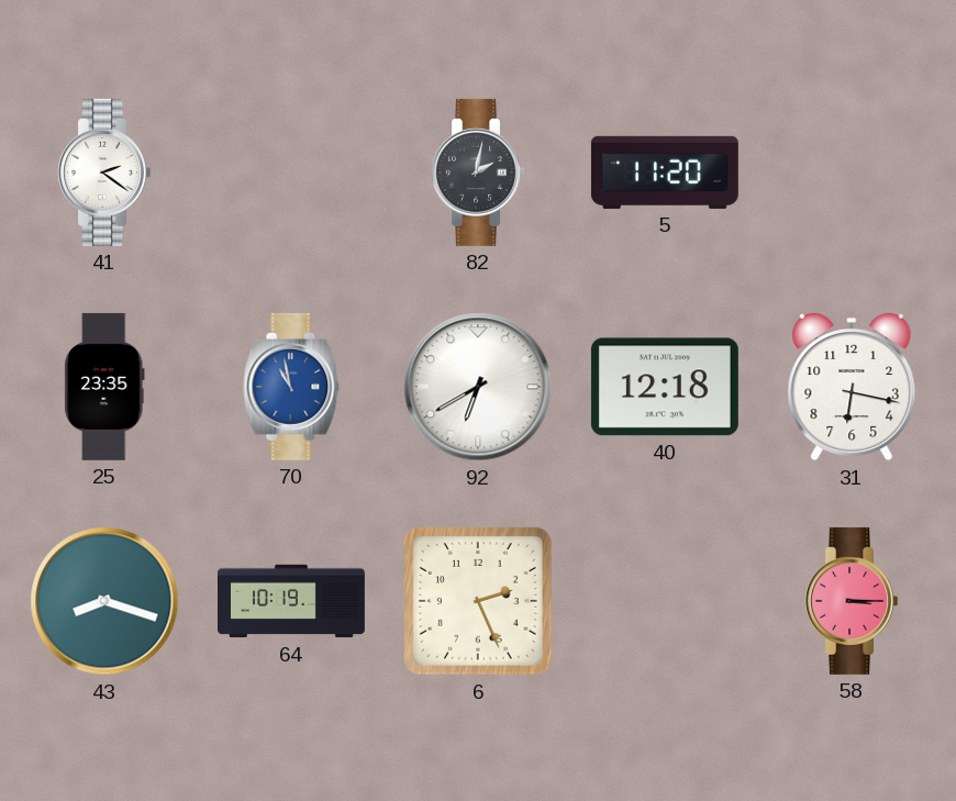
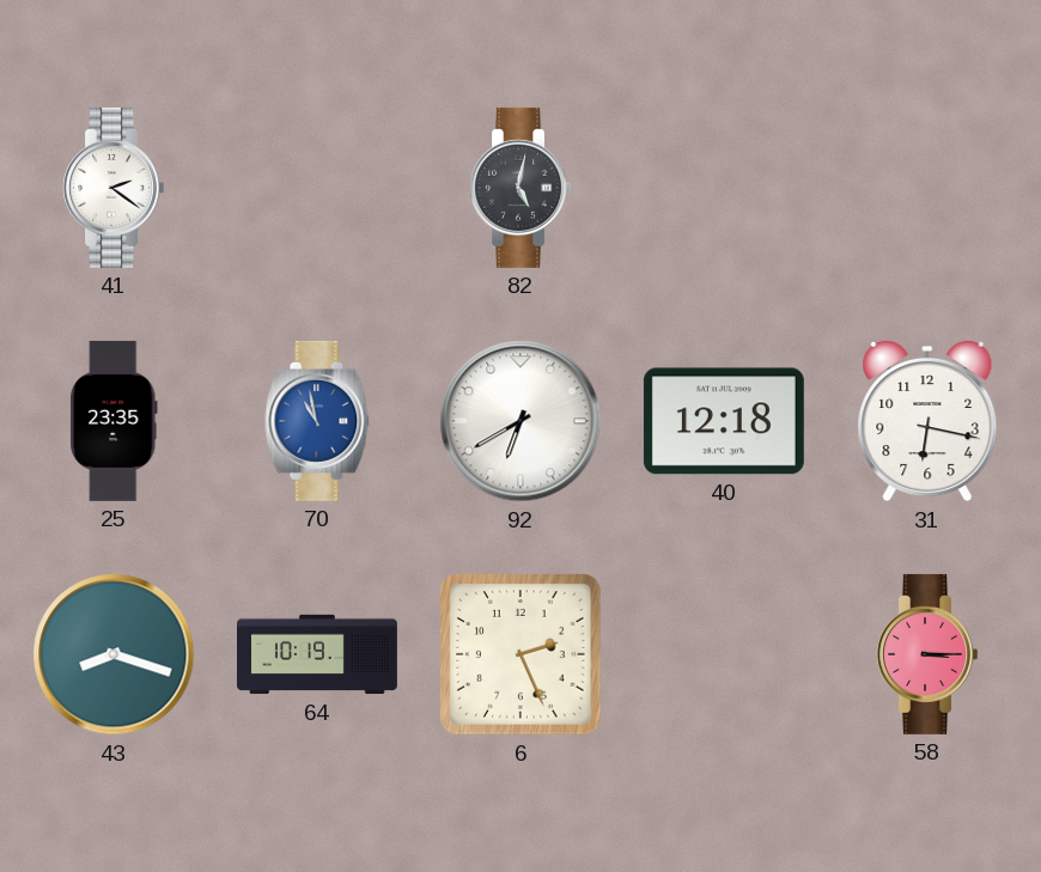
82: 2:02 -> 5:02
5: 11:20 -> none
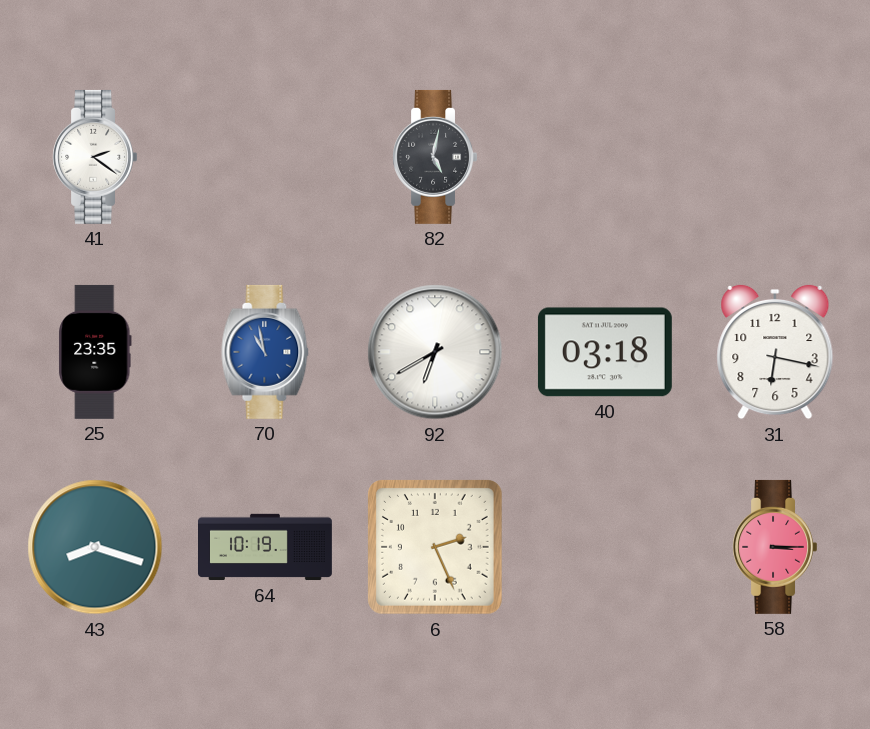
40: 12:18 -> 03:18
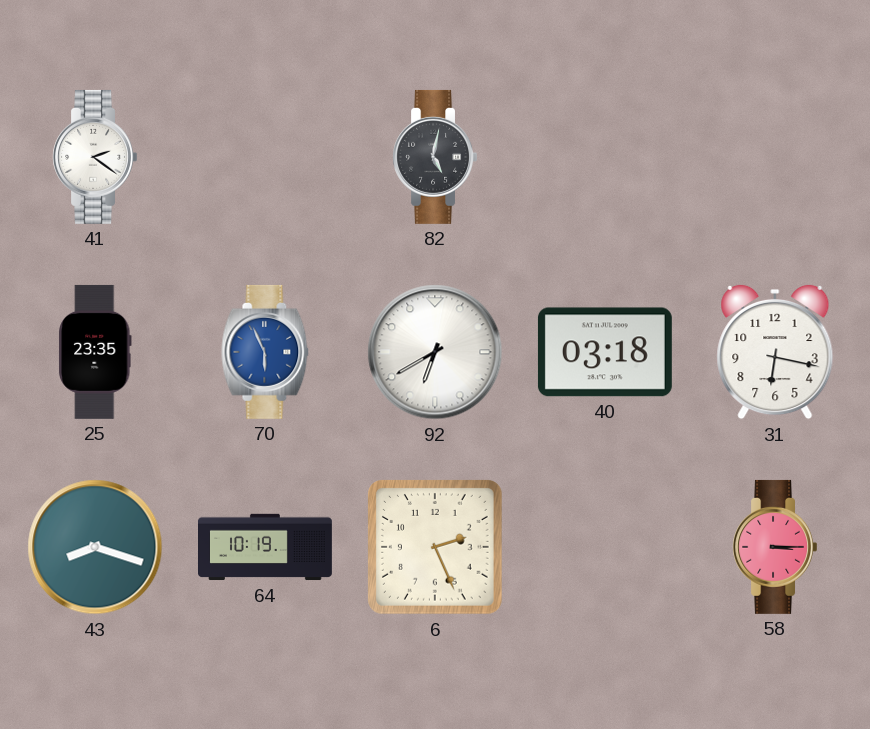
70: 10:58 -> 5:56
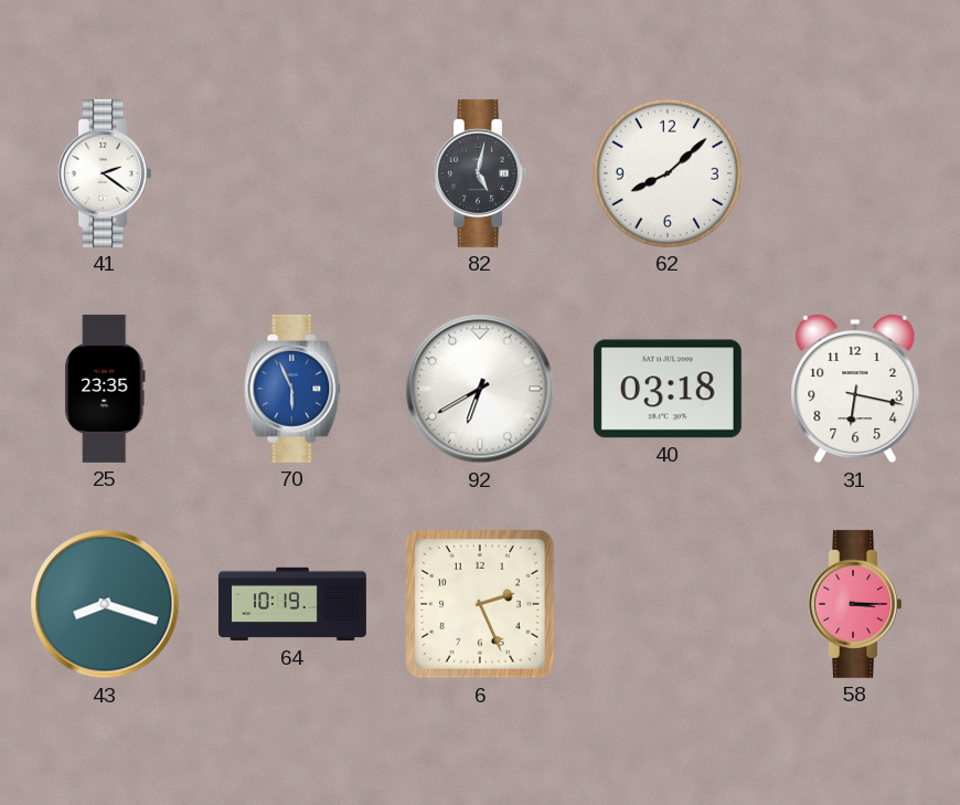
62: none -> 8:08
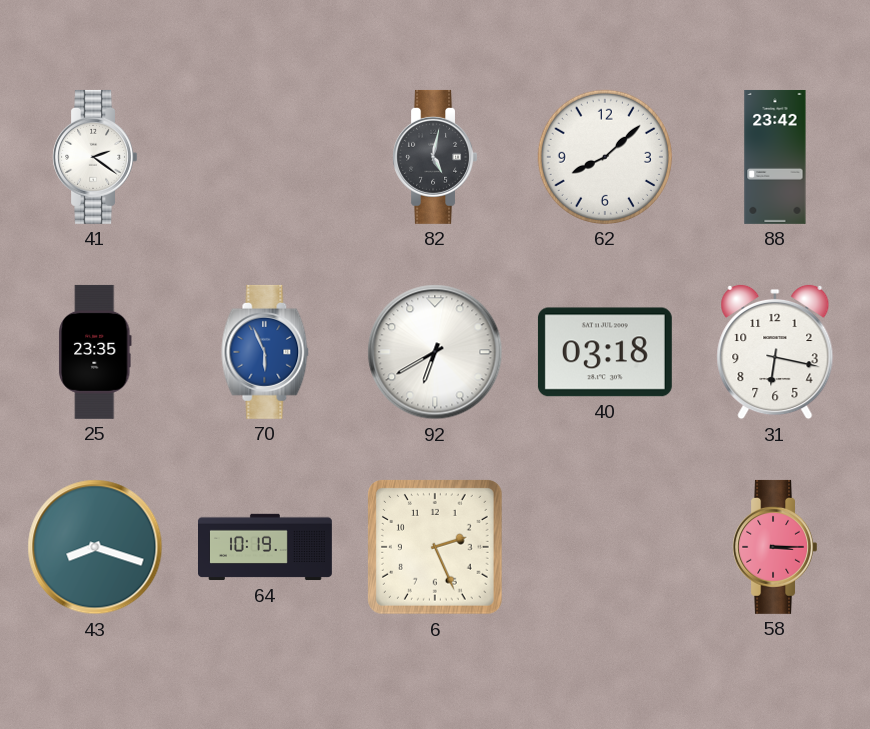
88: none -> 23:42
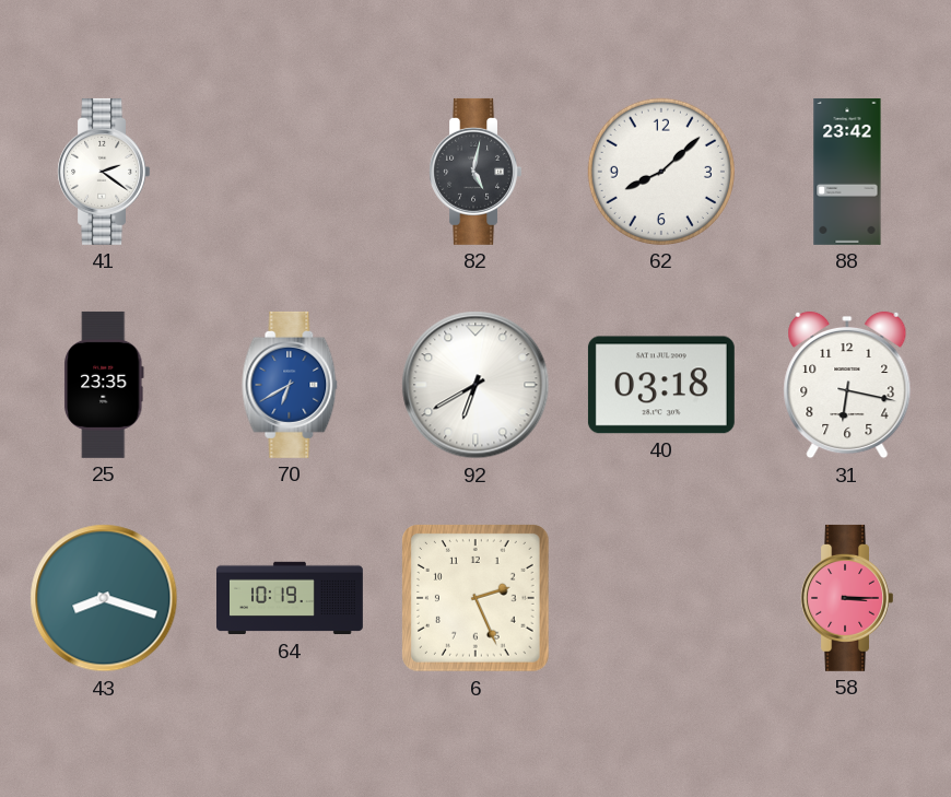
70: 5:56 -> 6:40
